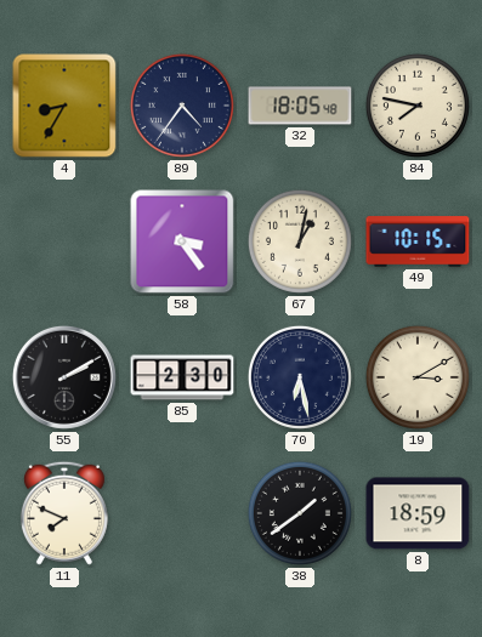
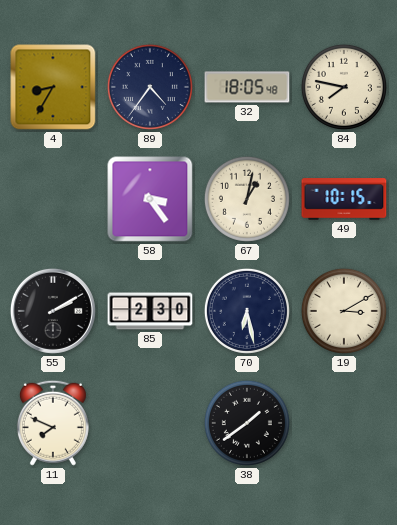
8: 18:59 -> none
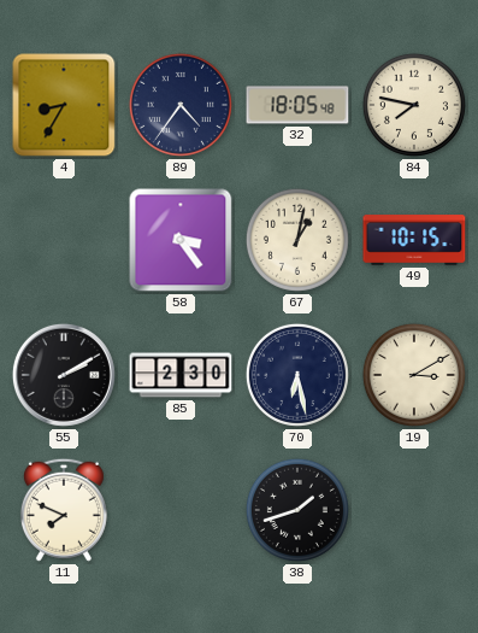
38: 1:39 -> 1:42
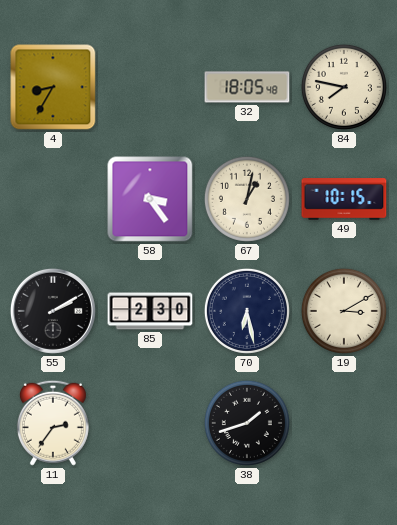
89: 4:36 -> none
11: 7:49 -> 2:36
